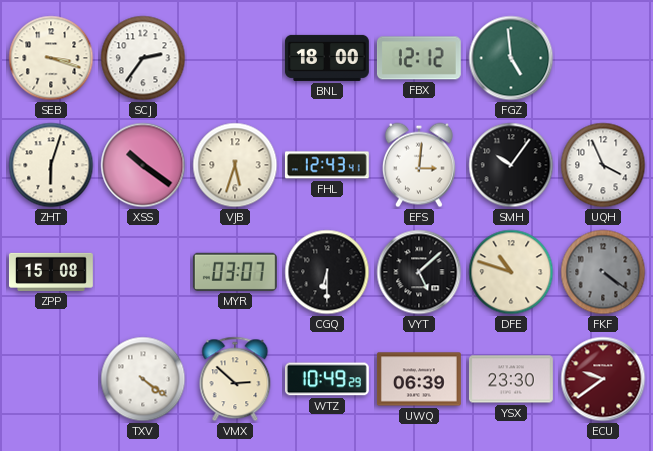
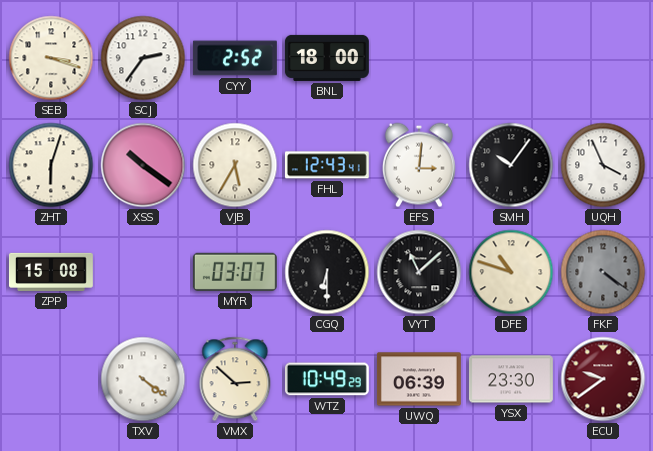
CYY: none -> 2:52
FBX: 12:12 -> none
FGZ: 4:59 -> none
VJB: 5:33 -> 5:35
VYT: 5:08 -> 11:08
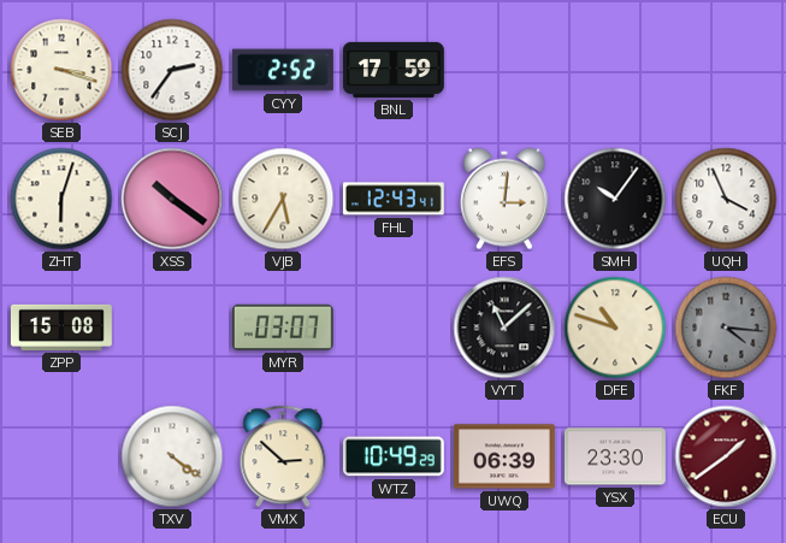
BNL: 18:00 -> 17:59
CGQ: 6:30 -> none
FKF: 4:21 -> 4:16
ECU: 9:39 -> 1:39
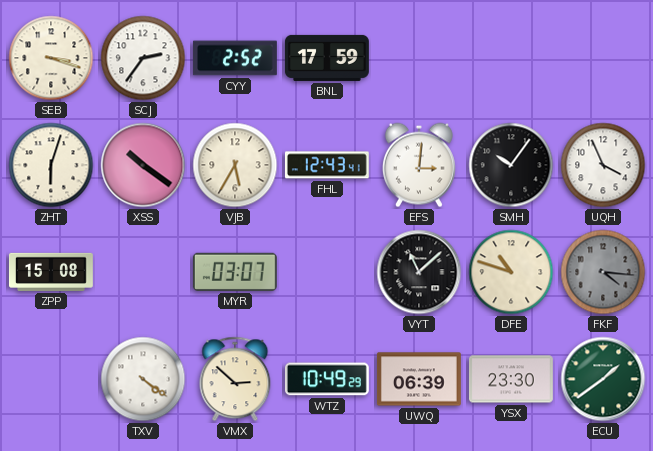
ECU dial: burgundy -> green
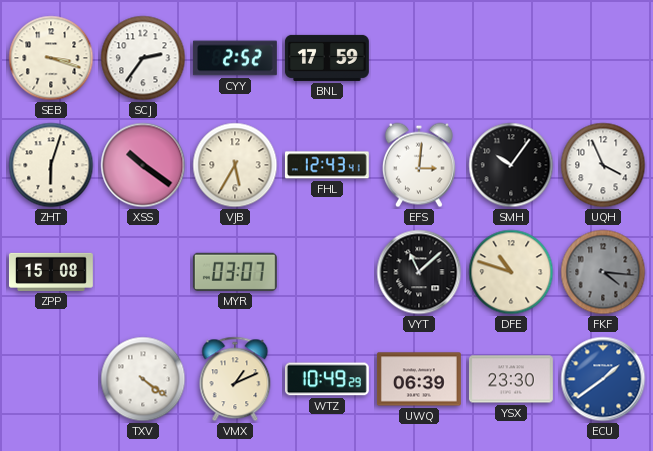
VMX: 2:52 -> 1:11
ECU dial: green -> blue
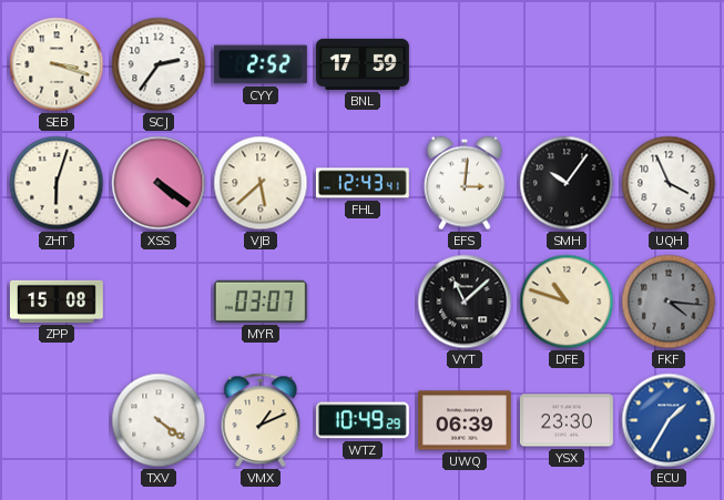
XSS: 10:21 -> 4:21
VJB: 5:35 -> 5:38
ECU: 1:39 -> 1:35
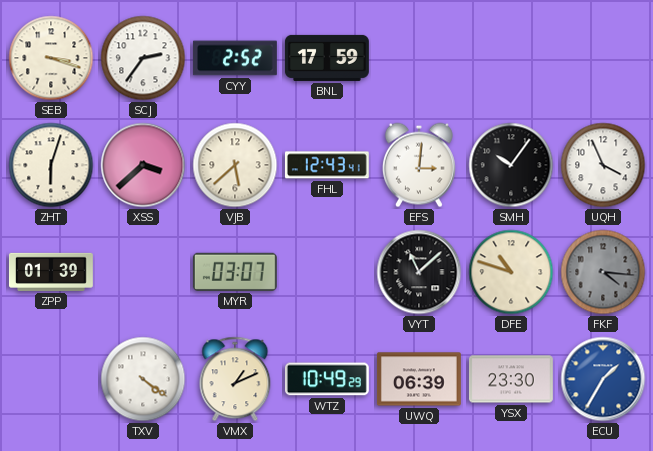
XSS: 4:21 -> 3:38
ZPP: 15:08 -> 01:39
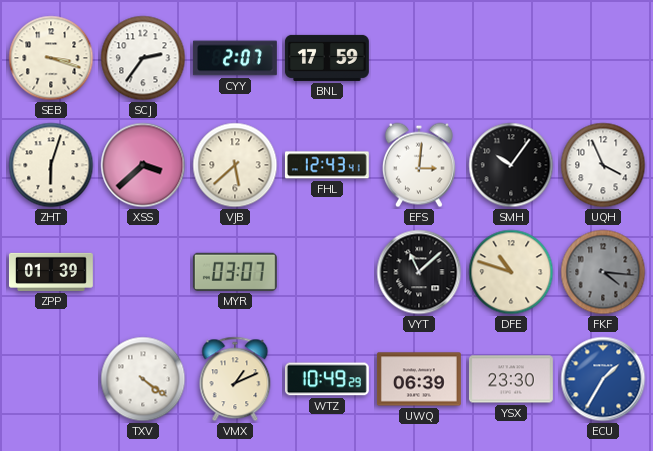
CYY: 2:52 -> 2:07
